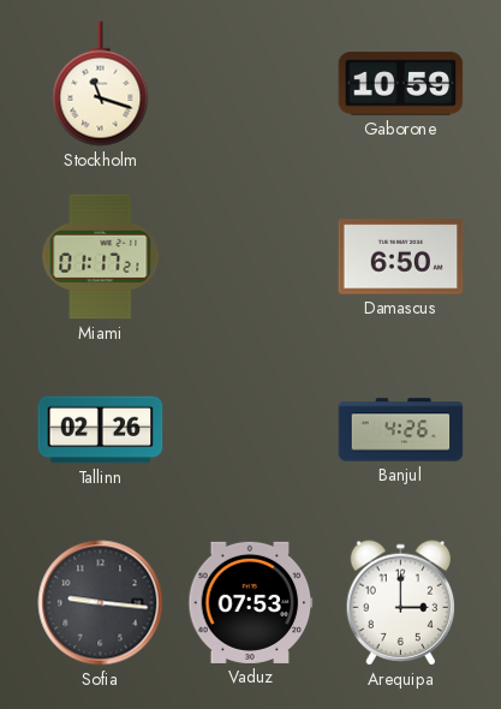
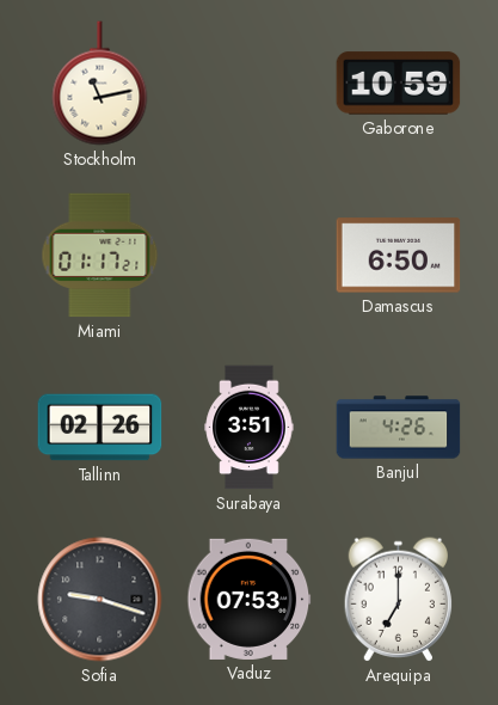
Stockholm: 11:18 -> 11:13
Surabaya: none -> 3:51
Sofia: 9:16 -> 9:18
Arequipa: 3:00 -> 7:00
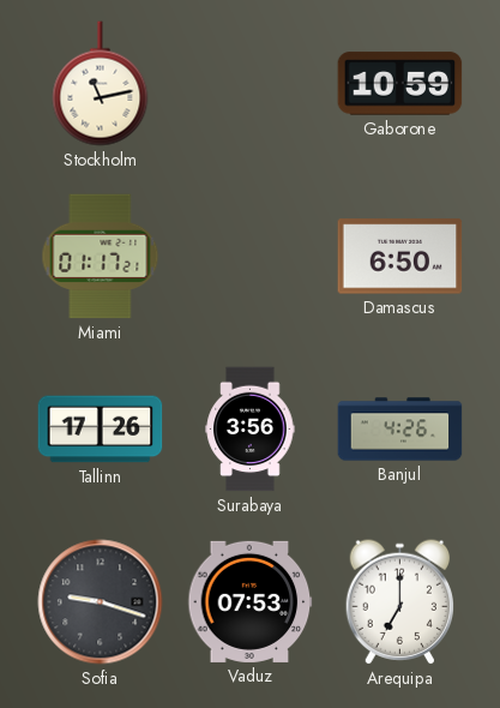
Tallinn: 02:26 -> 17:26
Surabaya: 3:51 -> 3:56
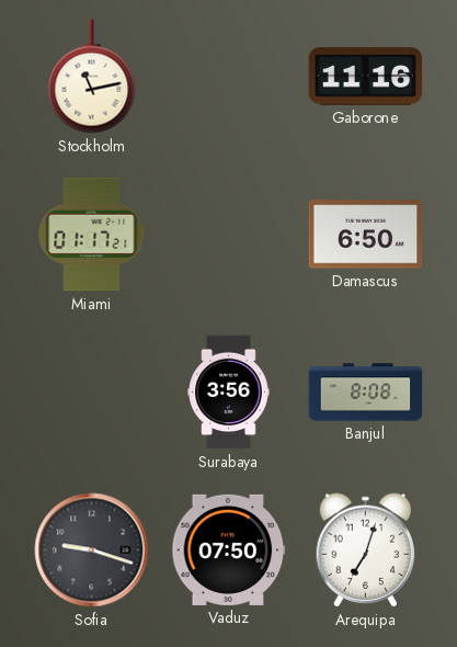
Gaborone: 10:59 -> 11:16
Tallinn: 17:26 -> none
Banjul: 4:26 -> 8:08
Vaduz: 07:53 -> 07:50
Arequipa: 7:00 -> 7:03
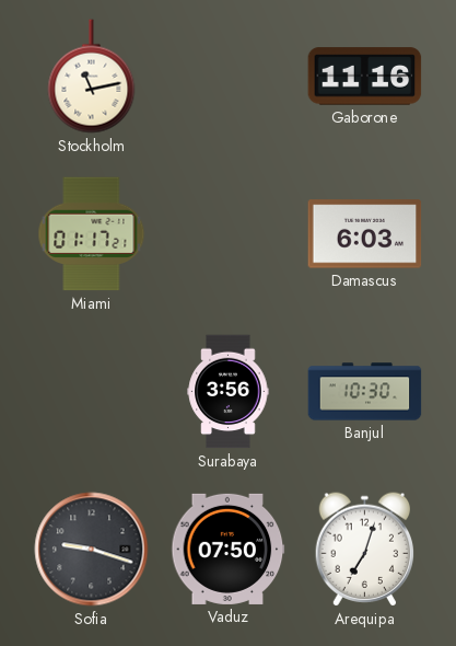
Damascus: 6:50 -> 6:03
Banjul: 8:08 -> 10:30
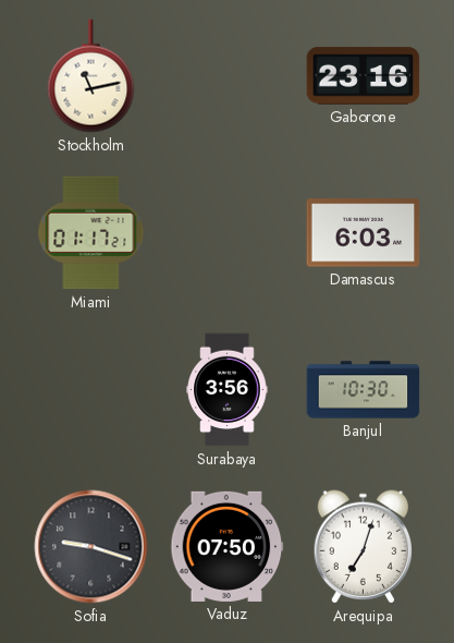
Gaborone: 11:16 -> 23:16
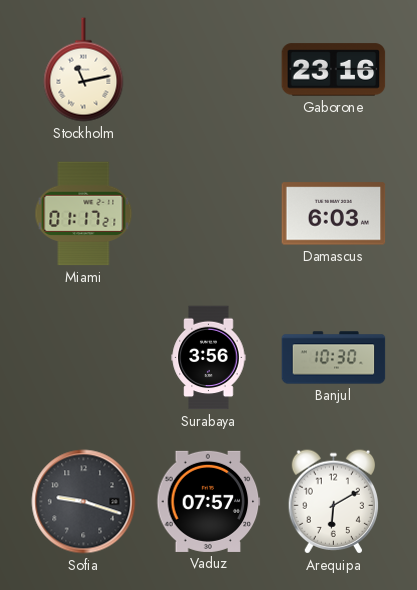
Vaduz: 07:50 -> 07:57
Arequipa: 7:03 -> 6:10
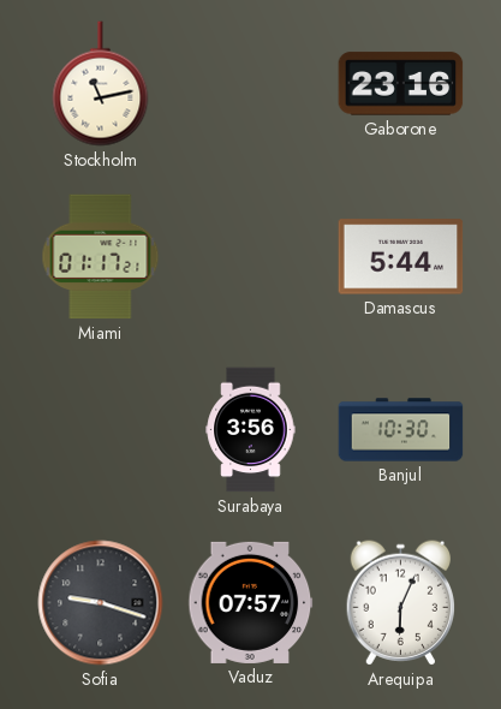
Damascus: 6:03 -> 5:44
Arequipa: 6:10 -> 6:04
